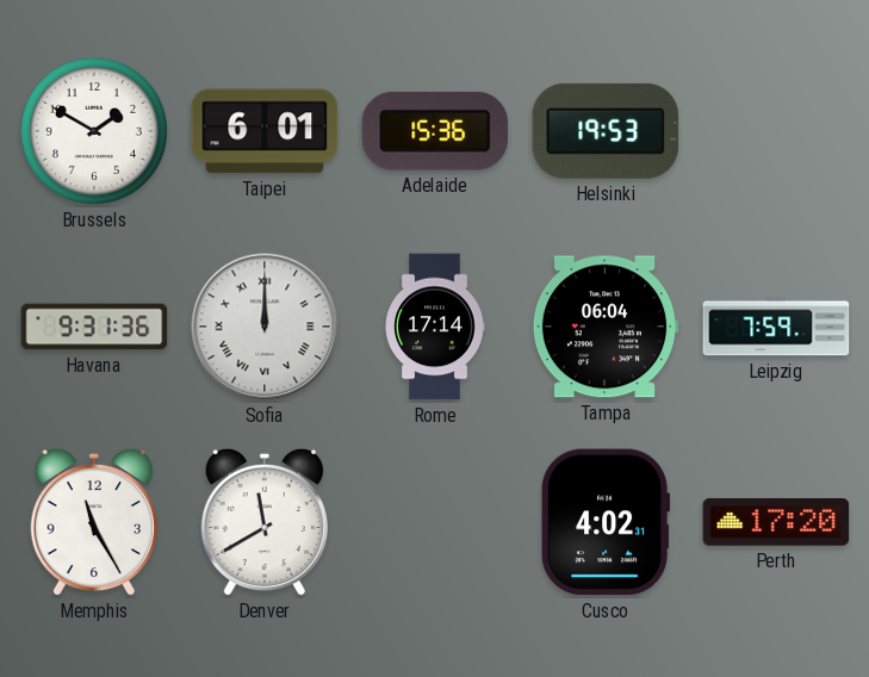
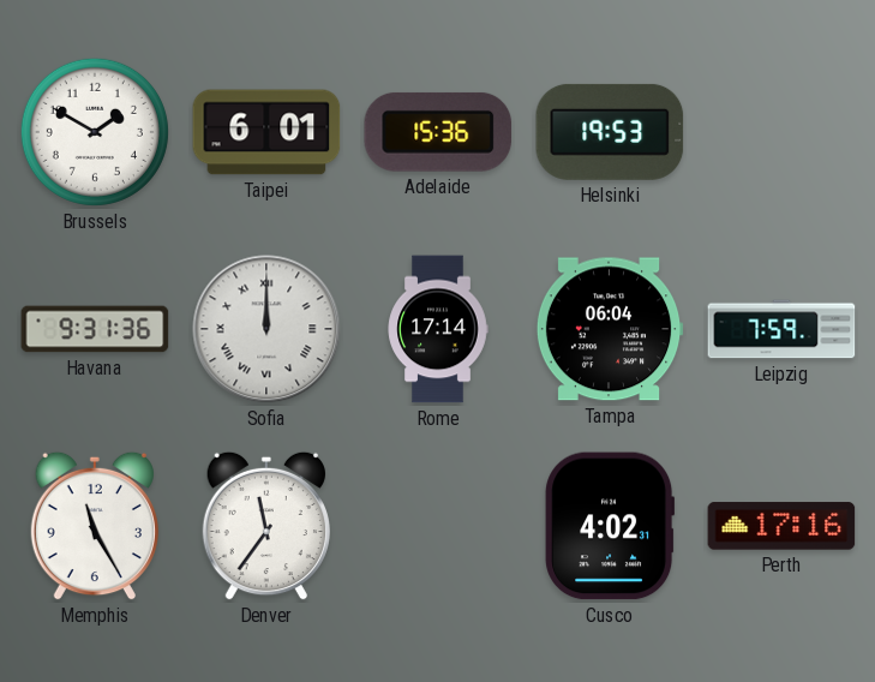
Denver: 11:40 -> 11:36
Perth: 17:20 -> 17:16
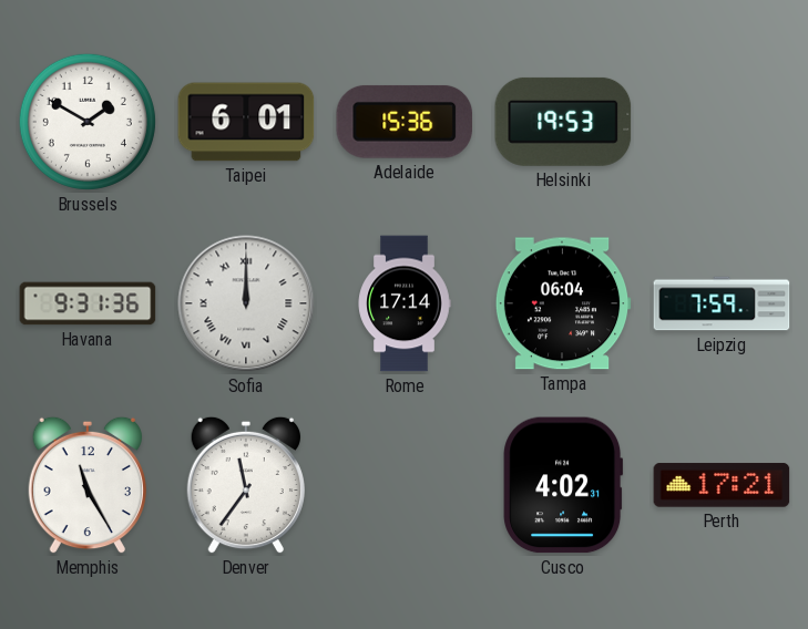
Perth: 17:16 -> 17:21
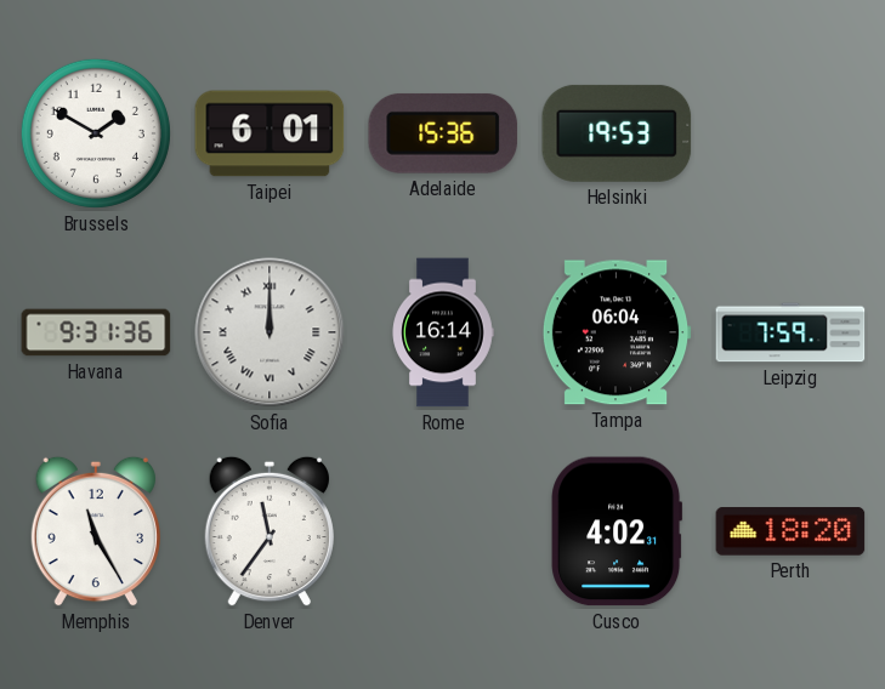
Rome: 17:14 -> 16:14
Perth: 17:21 -> 18:20
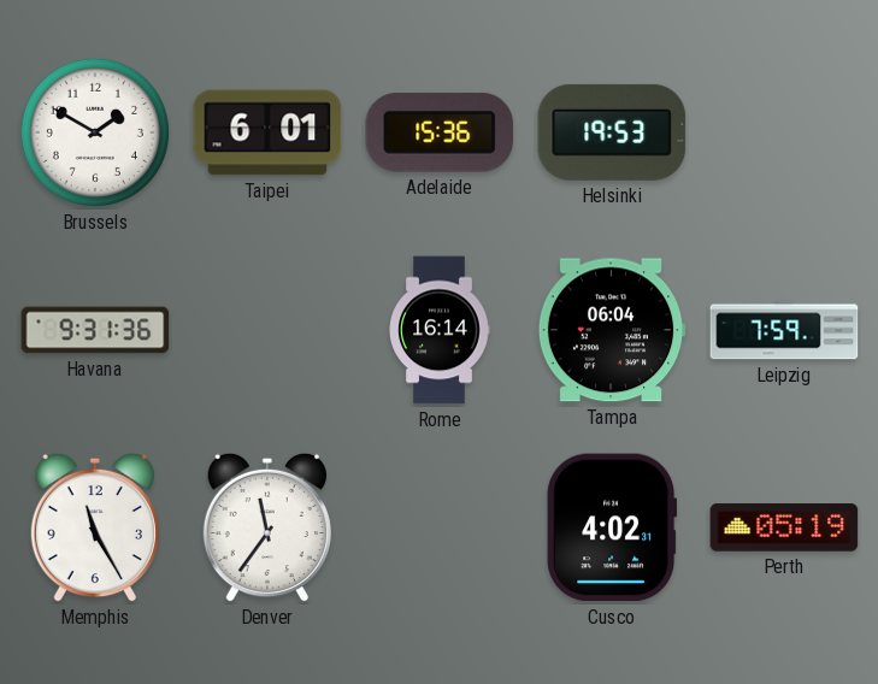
Sofia: 12:00 -> none
Perth: 18:20 -> 05:19
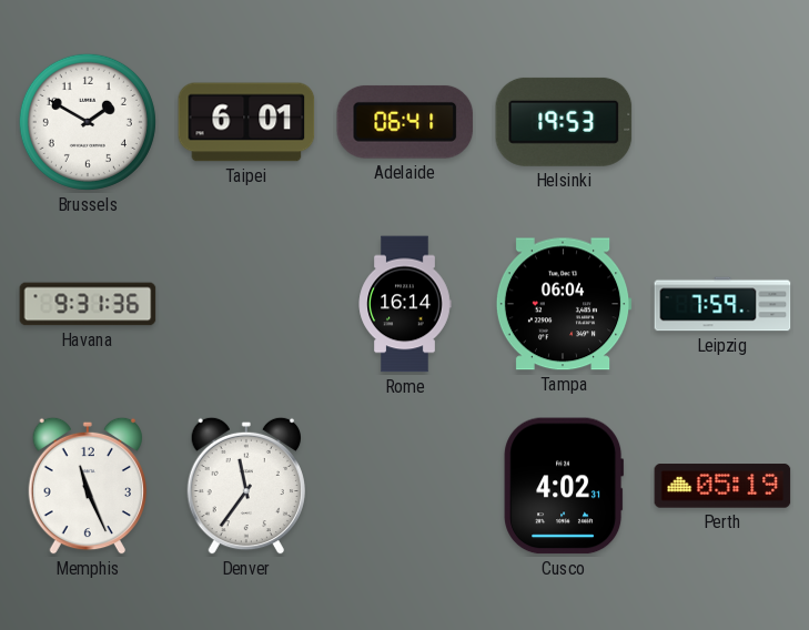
Adelaide: 15:36 -> 06:41
Memphis: 11:25 -> 11:26
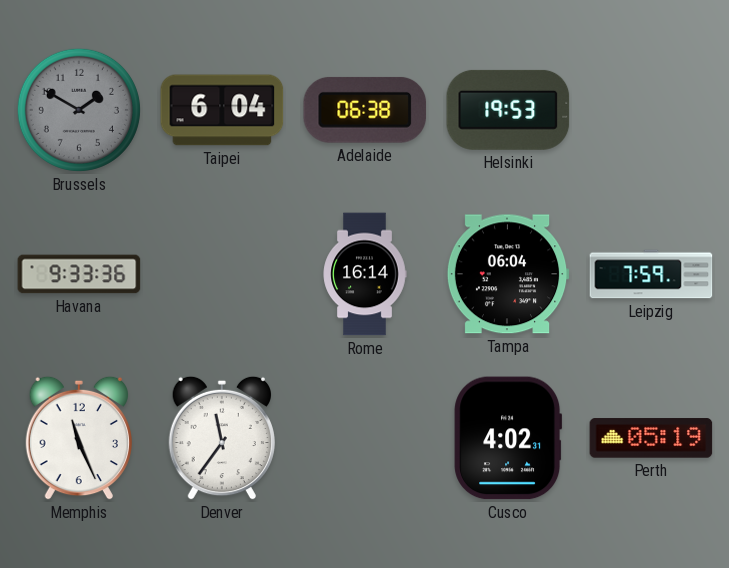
Brussels dial: white -> grey
Taipei: 6:01 -> 6:04
Adelaide: 06:41 -> 06:38
Havana: 9:31 -> 9:33
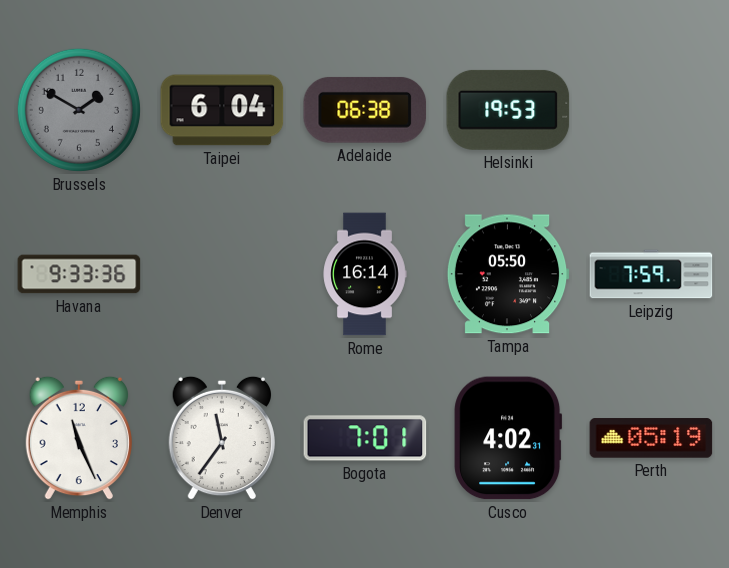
Tampa: 06:04 -> 05:50
Bogota: none -> 7:01
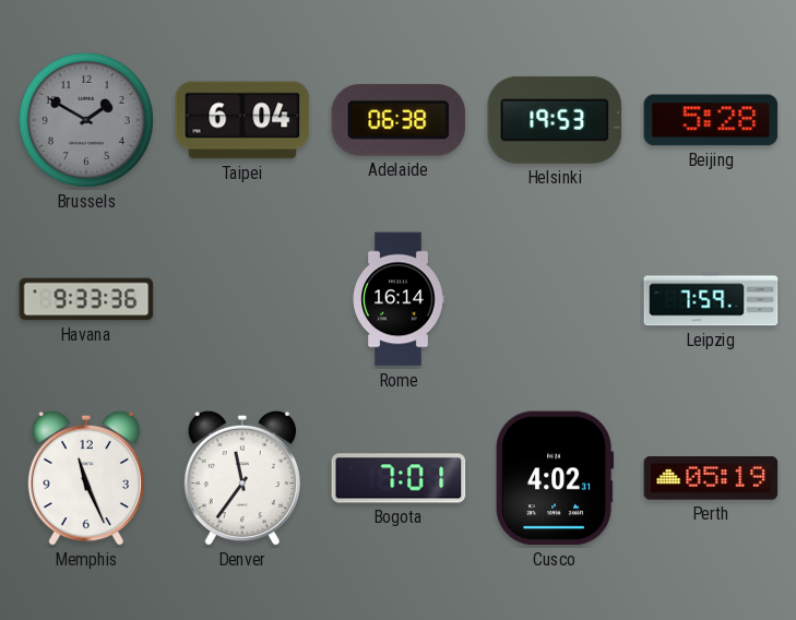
Beijing: none -> 5:28
Tampa: 05:50 -> none
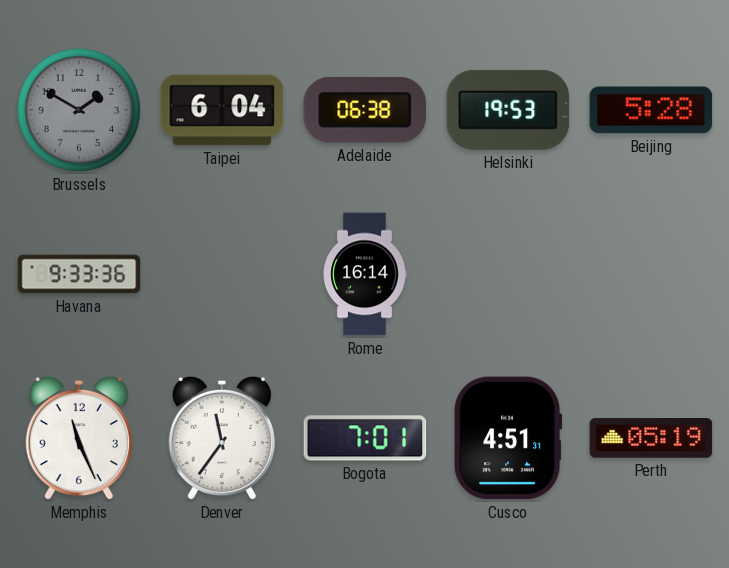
Leipzig: 7:59 -> none
Cusco: 4:02 -> 4:51
